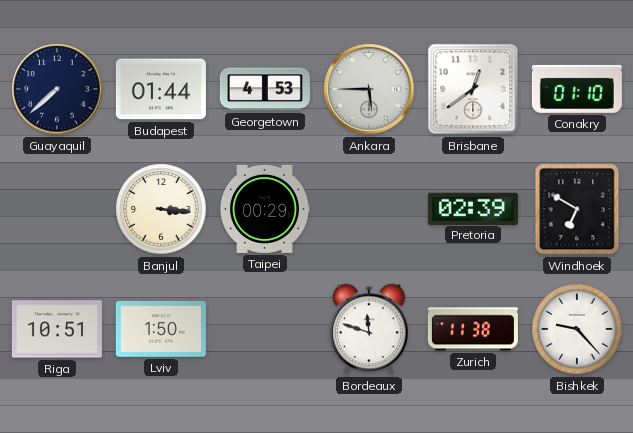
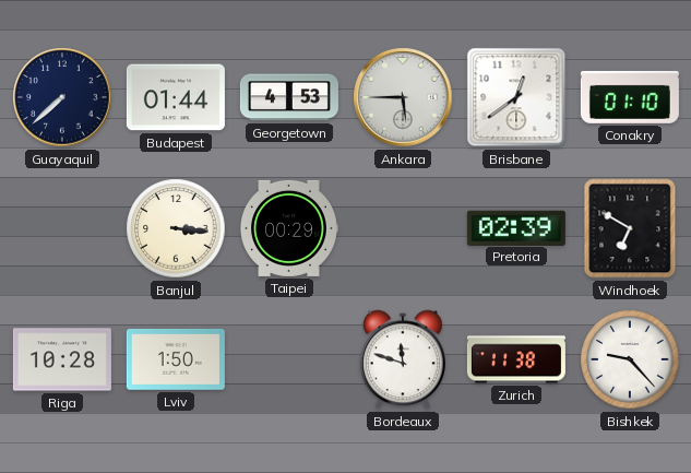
Riga: 10:51 -> 10:28
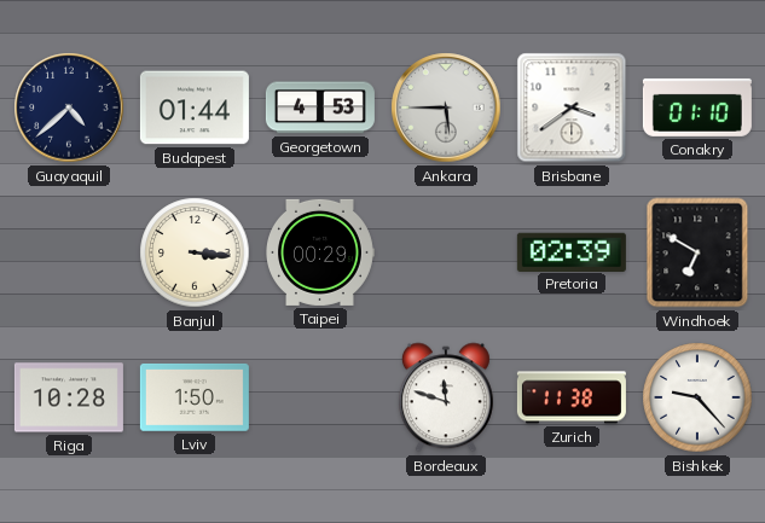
Guayaquil: 7:38 -> 4:38
Brisbane: 12:39 -> 3:39
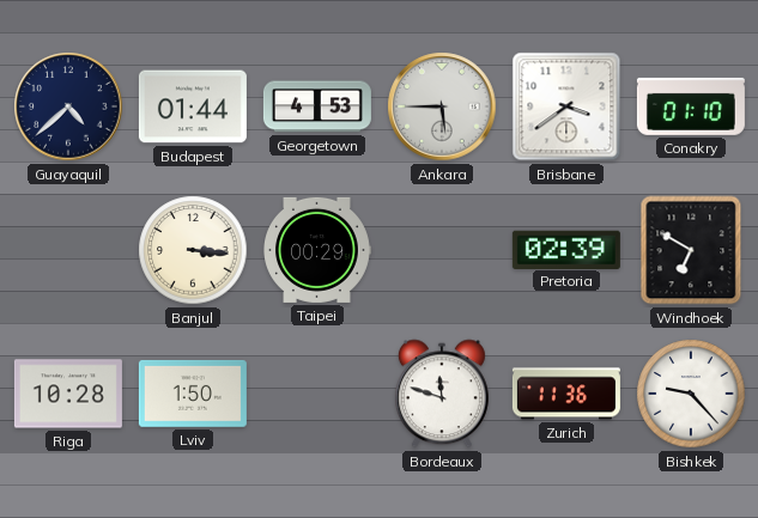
Zurich: 11:38 -> 11:36
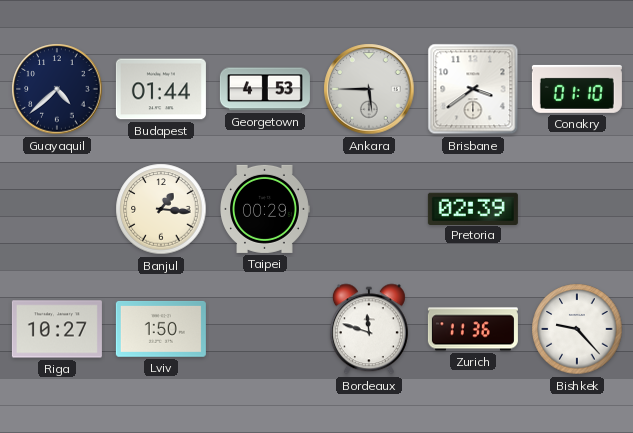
Banjul: 3:16 -> 1:16
Windhoek: 6:50 -> none
Riga: 10:28 -> 10:27
